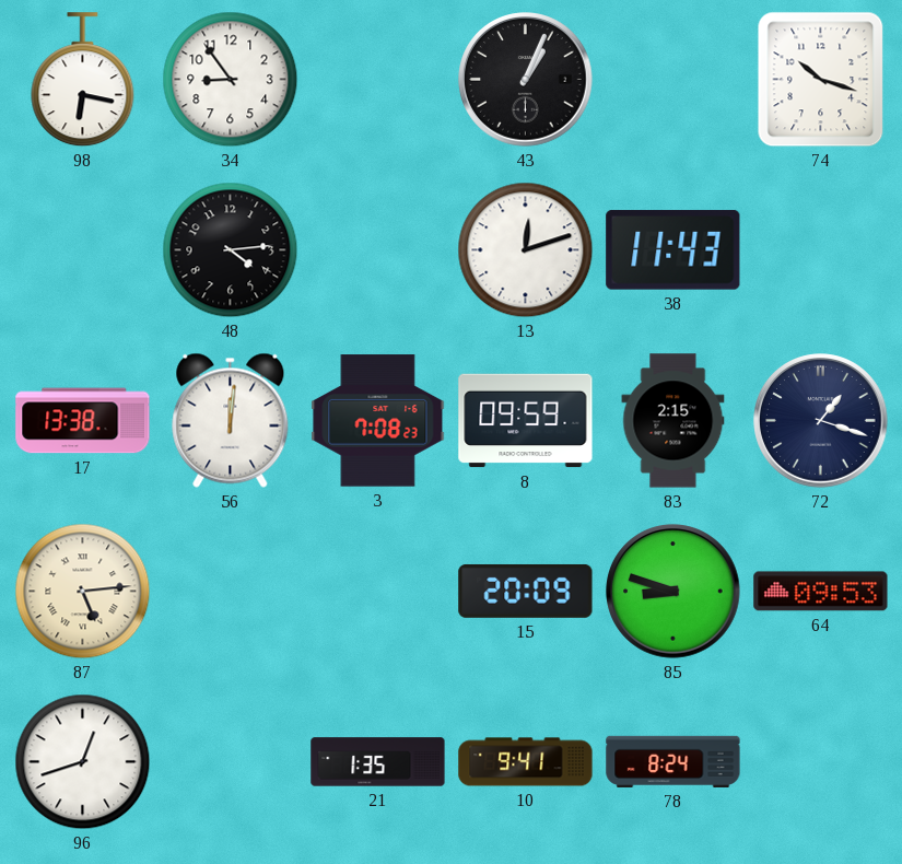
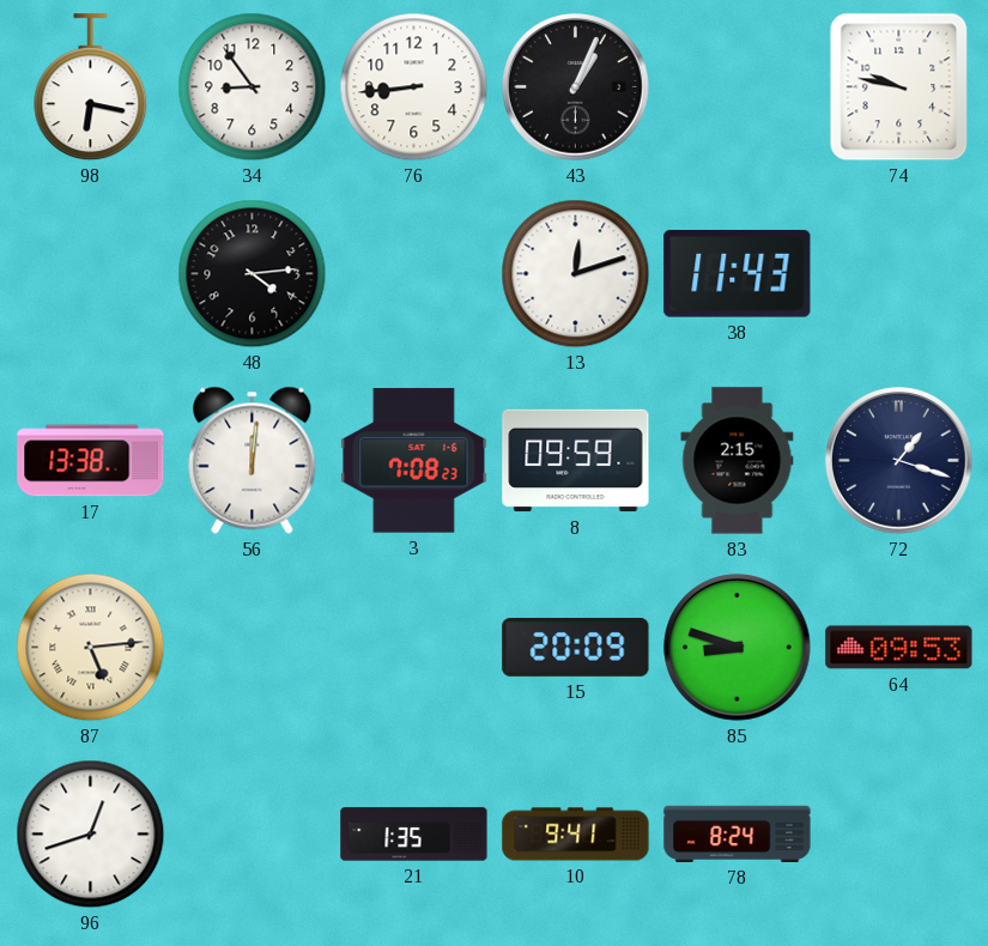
76: none -> 8:44
74: 10:18 -> 9:47
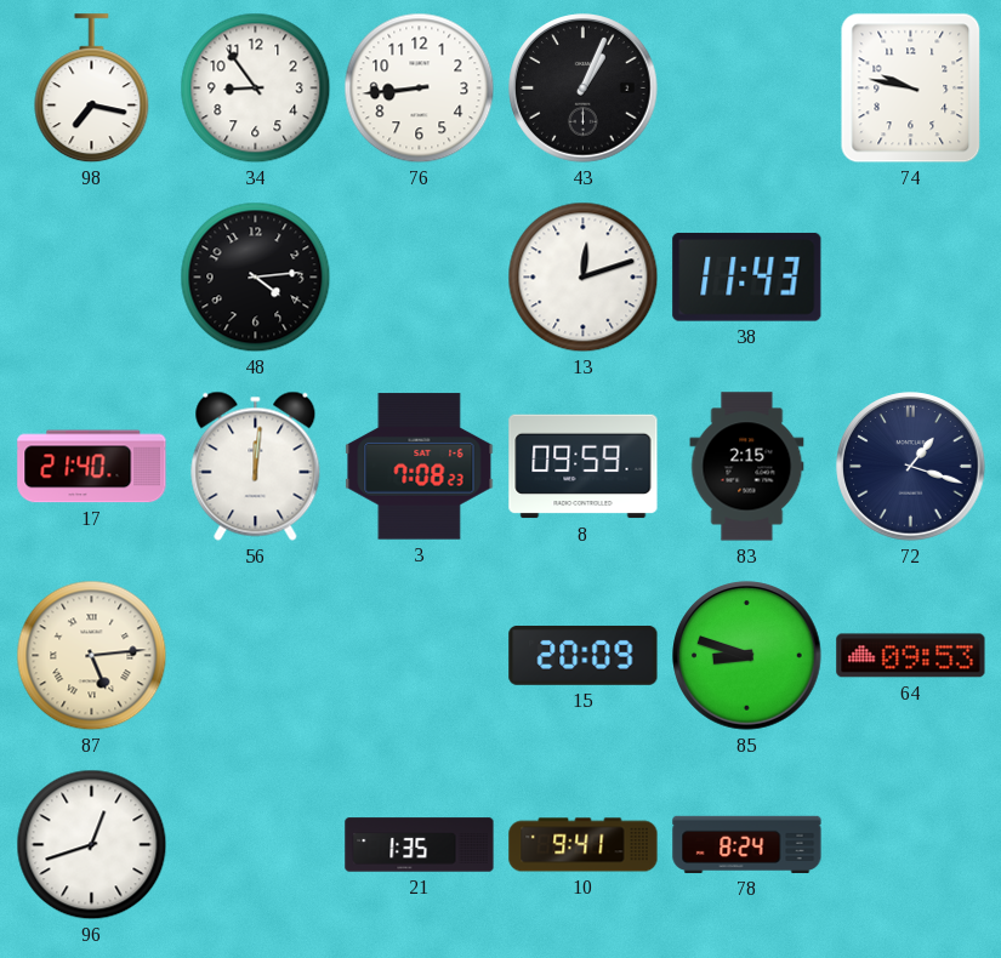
98: 6:17 -> 7:17
17: 13:38 -> 21:40
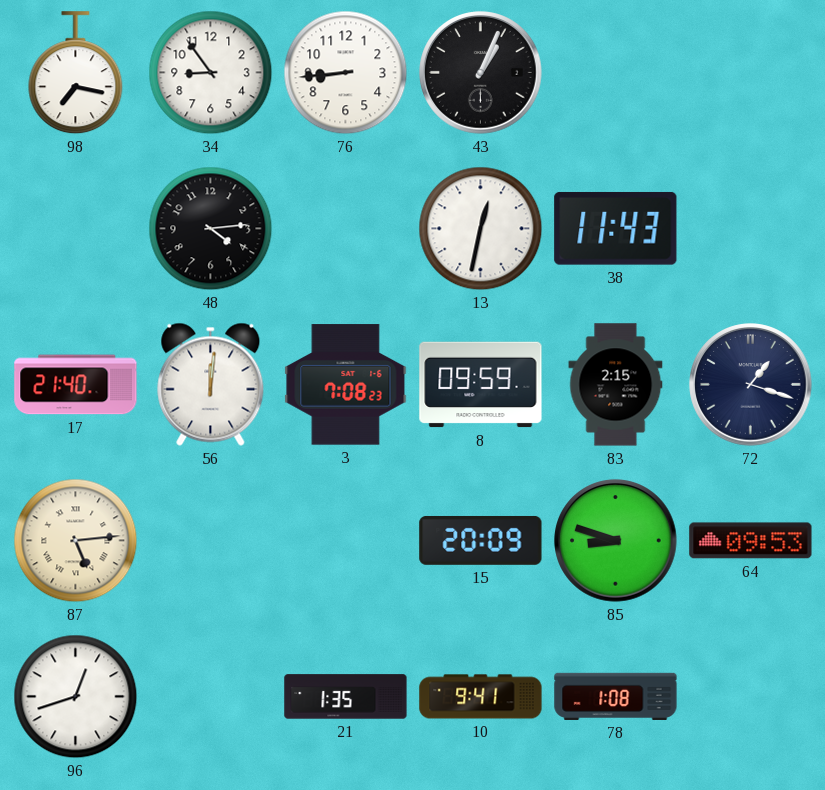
74: 9:47 -> none
13: 12:12 -> 12:32
78: 8:24 -> 1:08
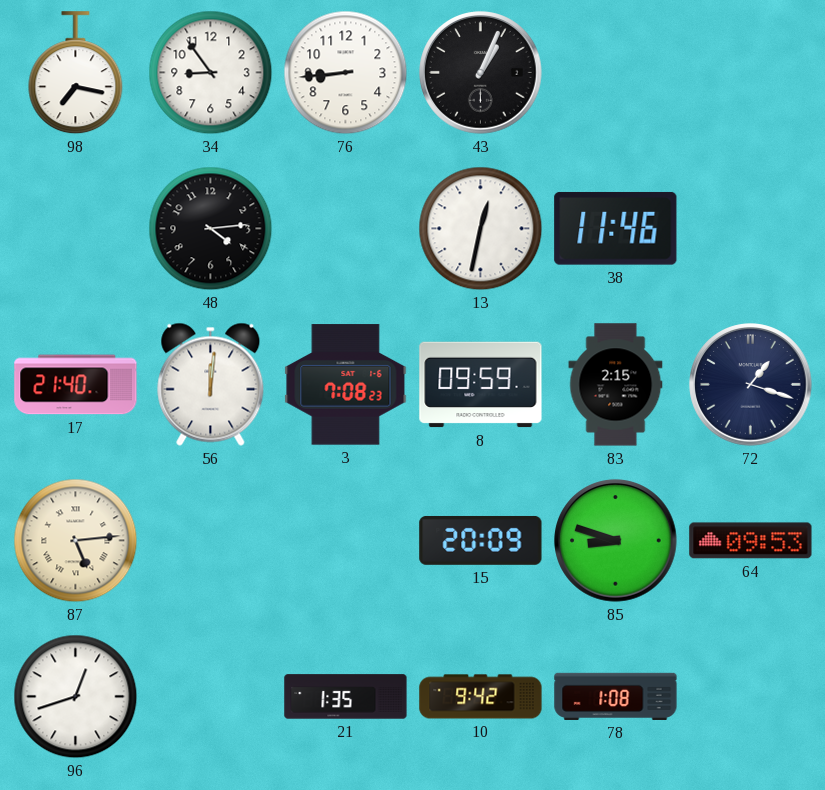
38: 11:43 -> 11:46
10: 9:41 -> 9:42
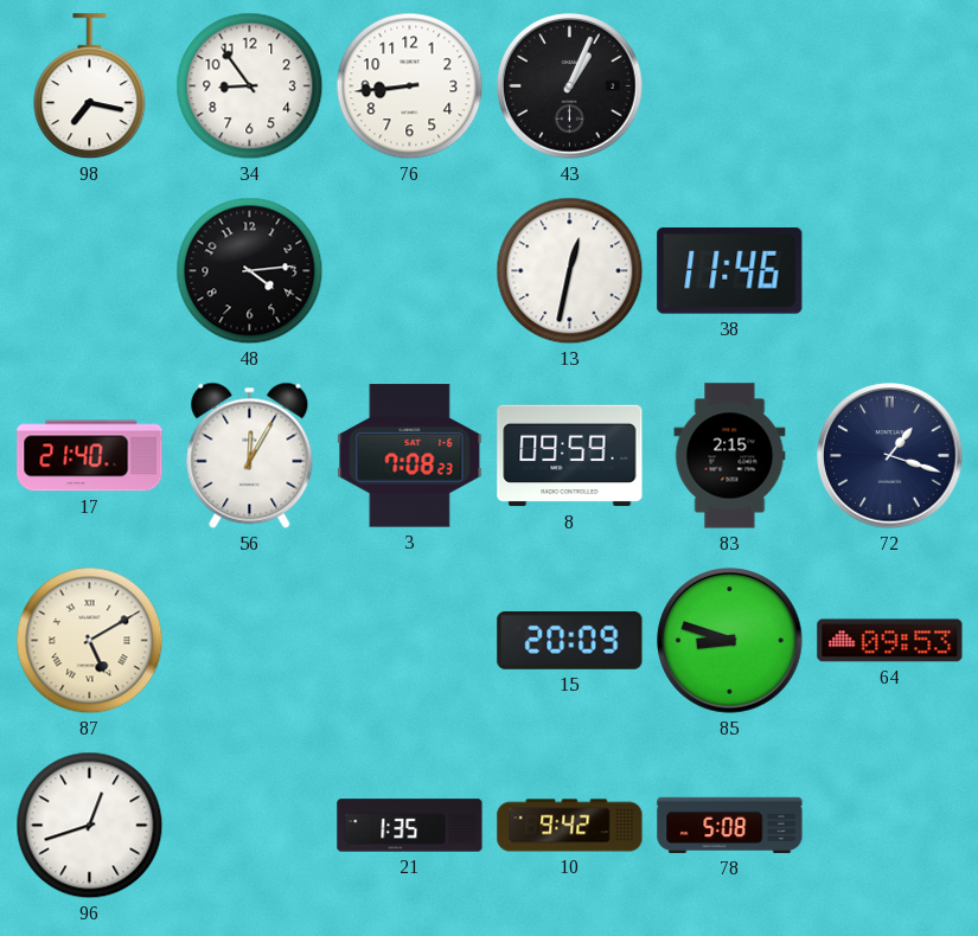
56: 12:01 -> 12:05
87: 5:14 -> 5:10
78: 1:08 -> 5:08
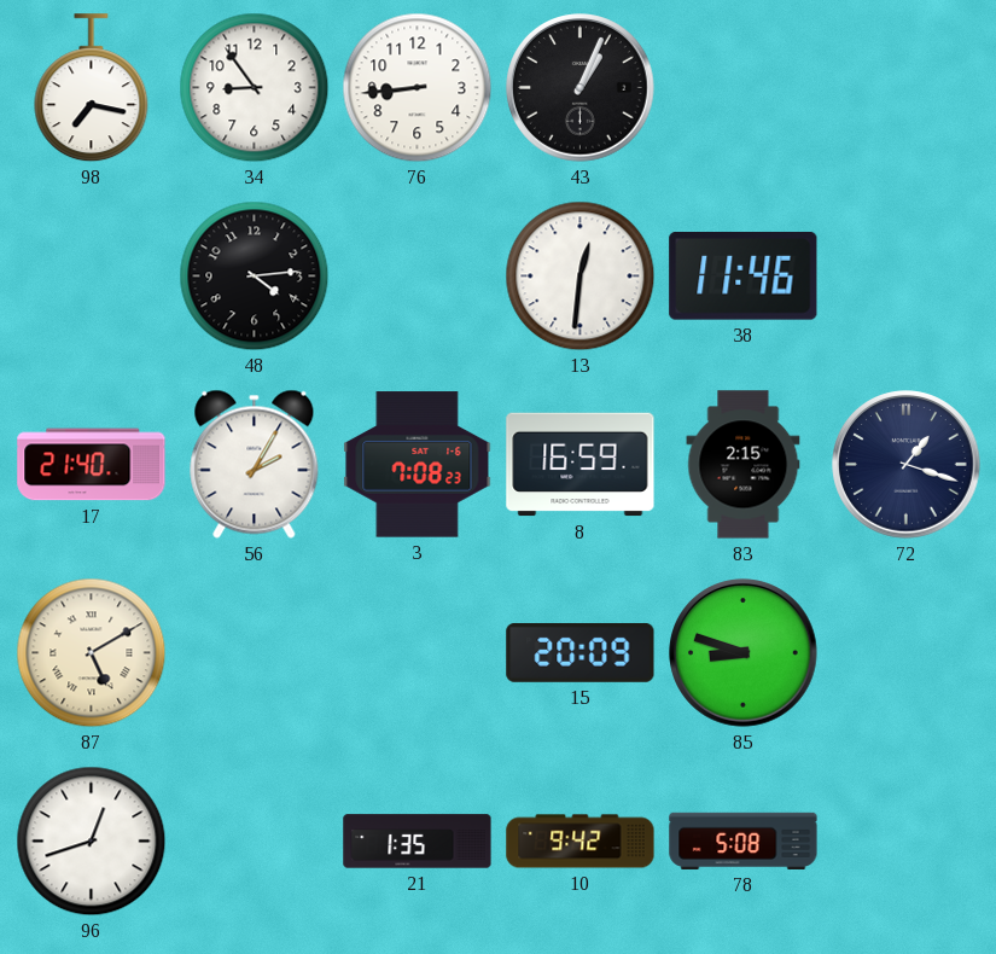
13: 12:32 -> 12:31
56: 12:05 -> 2:05
8: 09:59 -> 16:59
64: 09:53 -> none
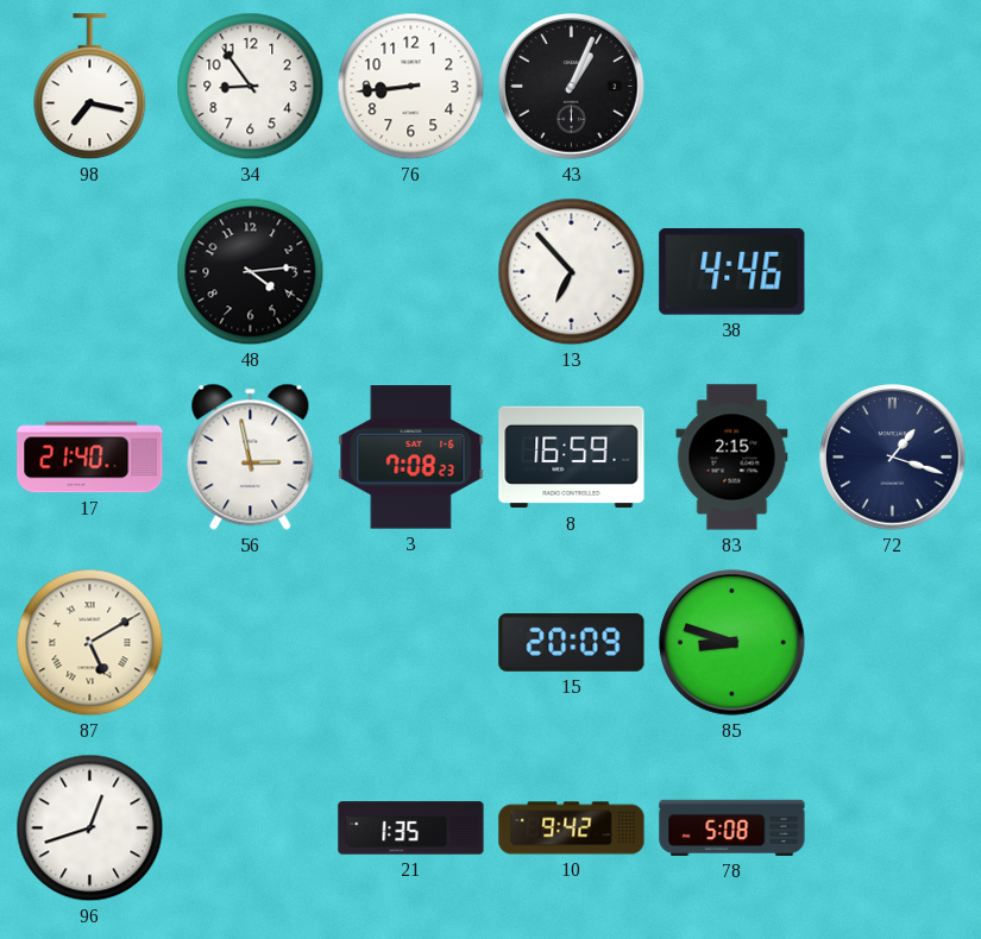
13: 12:31 -> 6:53
38: 11:46 -> 4:46
56: 2:05 -> 2:58
